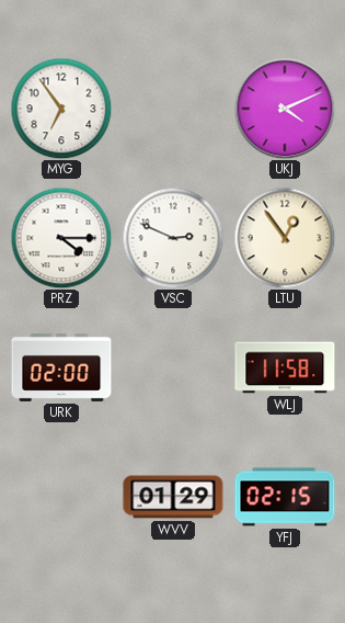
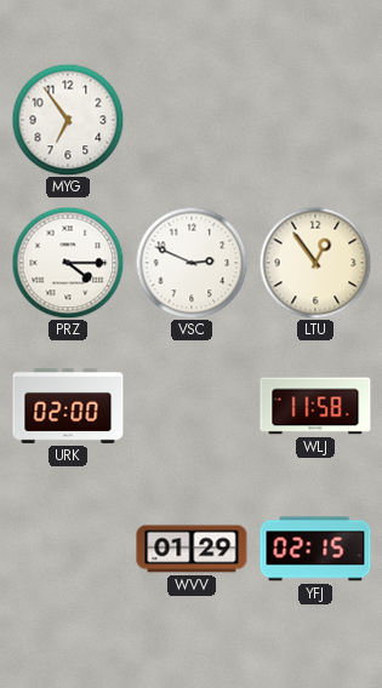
UKJ: 4:11 -> none
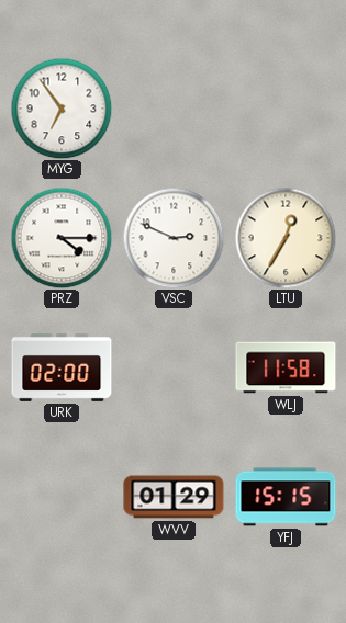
LTU: 12:54 -> 12:35
YFJ: 02:15 -> 15:15
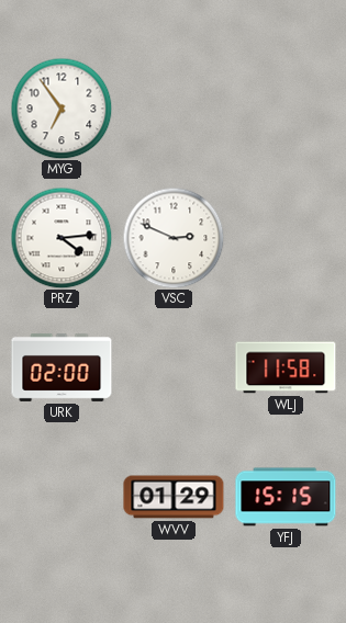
PRZ: 4:15 -> 4:14
LTU: 12:35 -> none
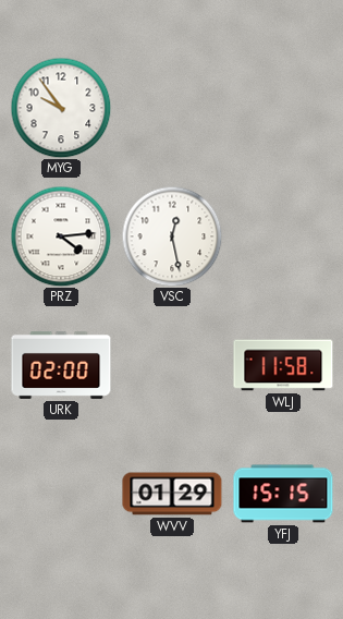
MYG: 6:54 -> 9:54
VSC: 2:49 -> 12:28
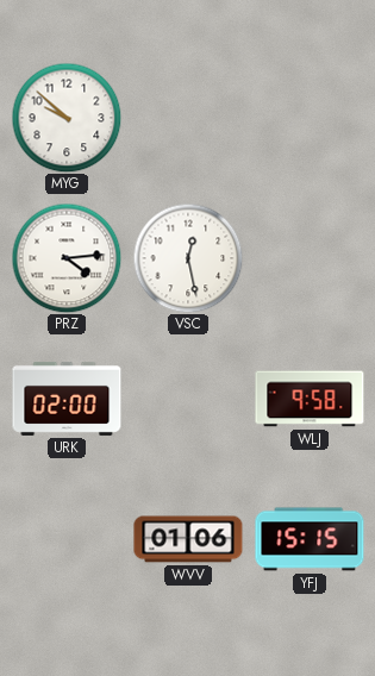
MYG: 9:54 -> 9:52
WLJ: 11:58 -> 9:58
WVV: 01:29 -> 01:06
